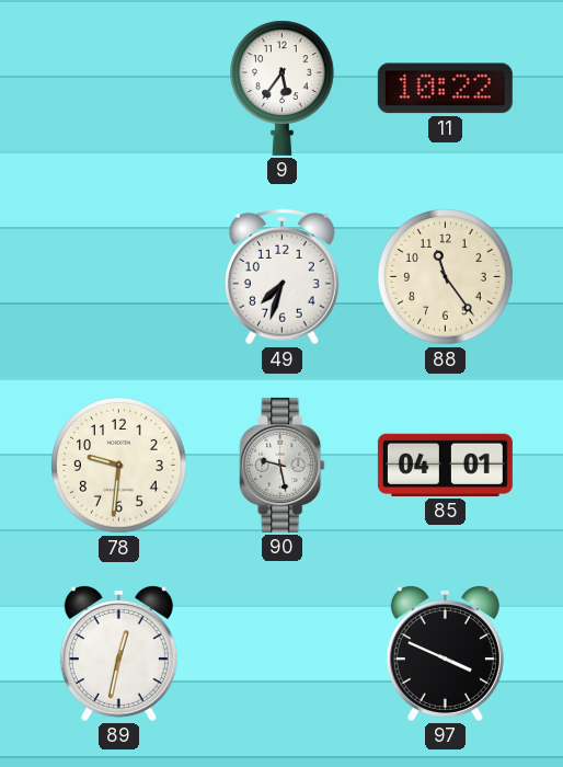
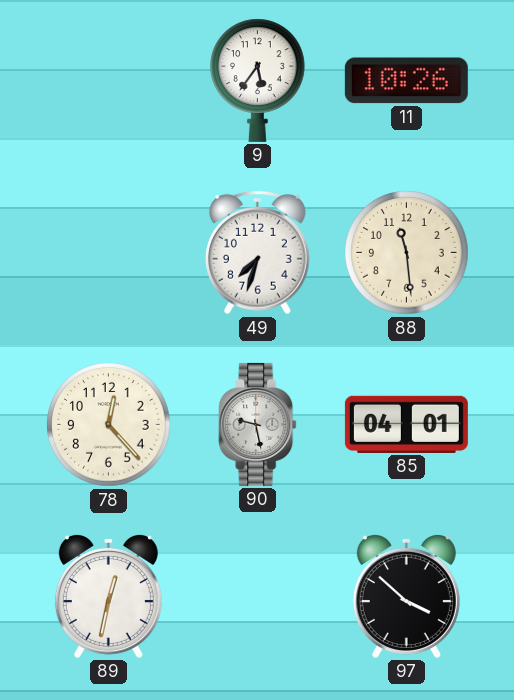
11: 10:22 -> 10:26
88: 11:24 -> 11:29
78: 9:31 -> 12:23
97: 3:49 -> 3:52
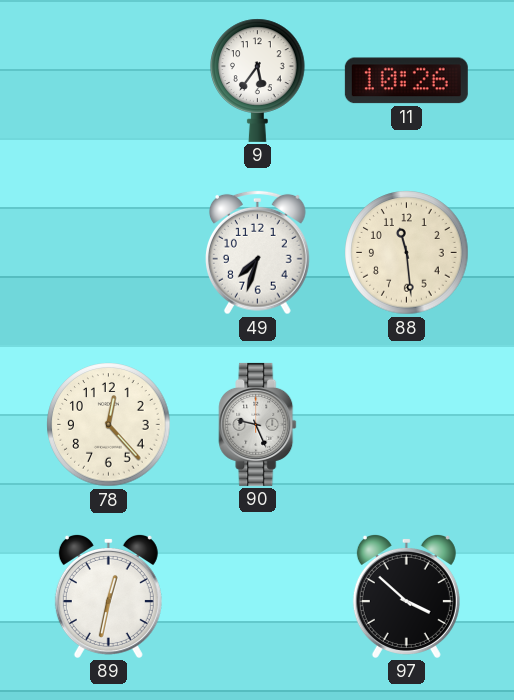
90: 9:28 -> 9:26
85: 04:01 -> none
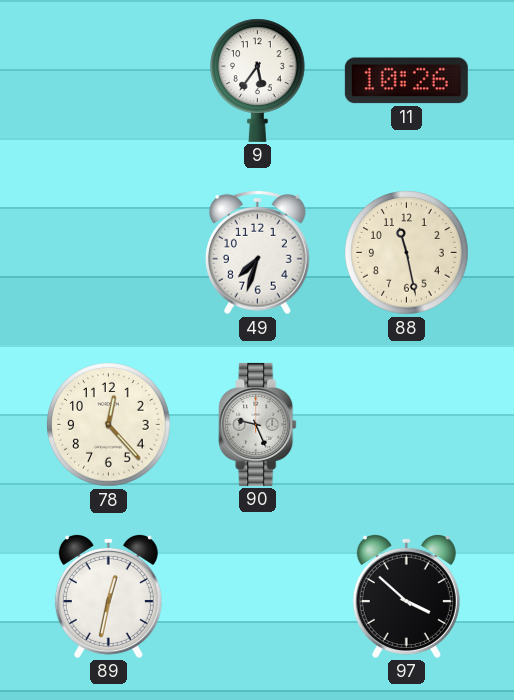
88: 11:29 -> 11:28
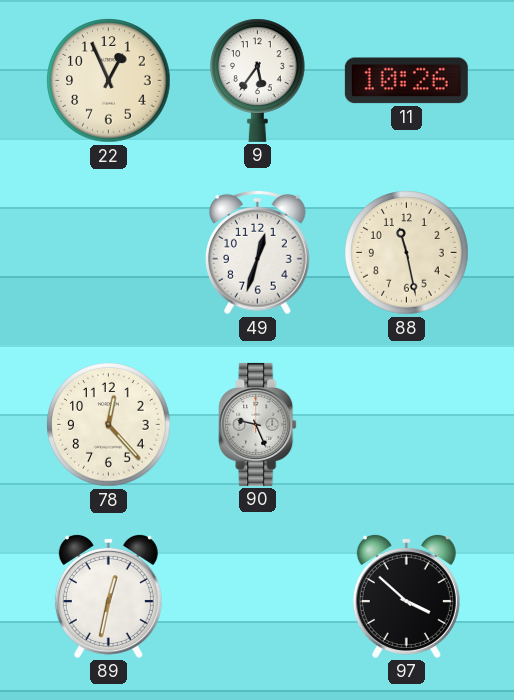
22: none -> 12:56
49: 7:33 -> 12:33
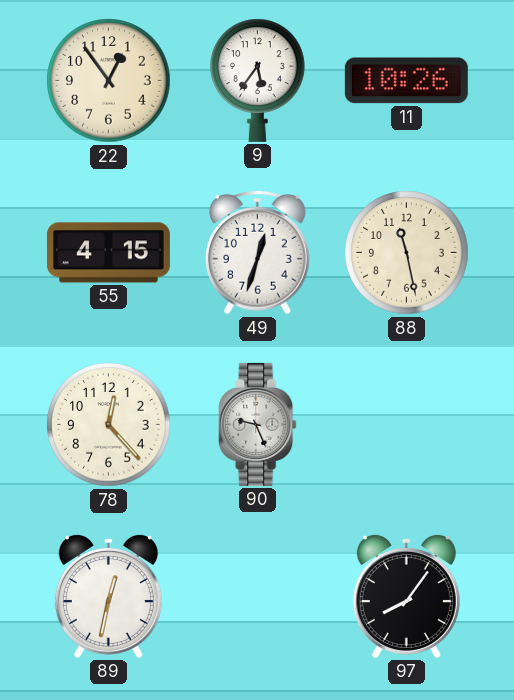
22: 12:56 -> 12:54
55: none -> 4:15
97: 3:52 -> 8:06
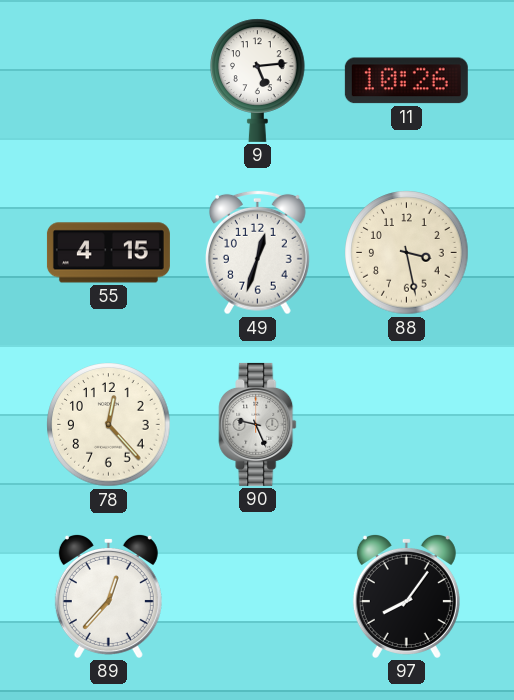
22: 12:54 -> none
9: 5:36 -> 5:14
88: 11:28 -> 3:28
89: 12:32 -> 12:37
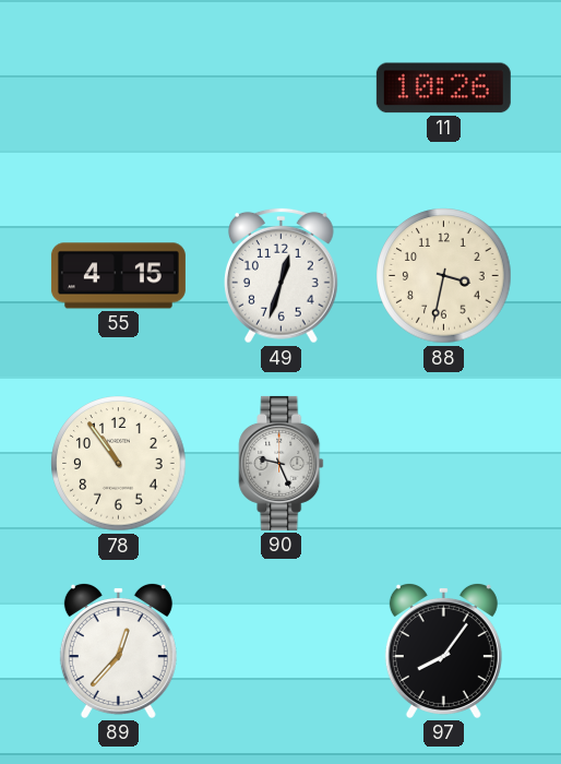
9: 5:14 -> none
88: 3:28 -> 3:32
78: 12:23 -> 10:54
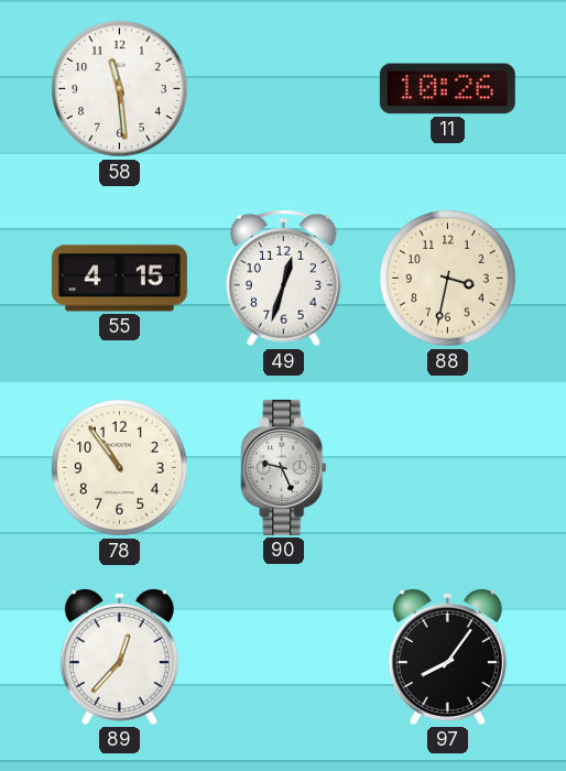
58: none -> 11:29
